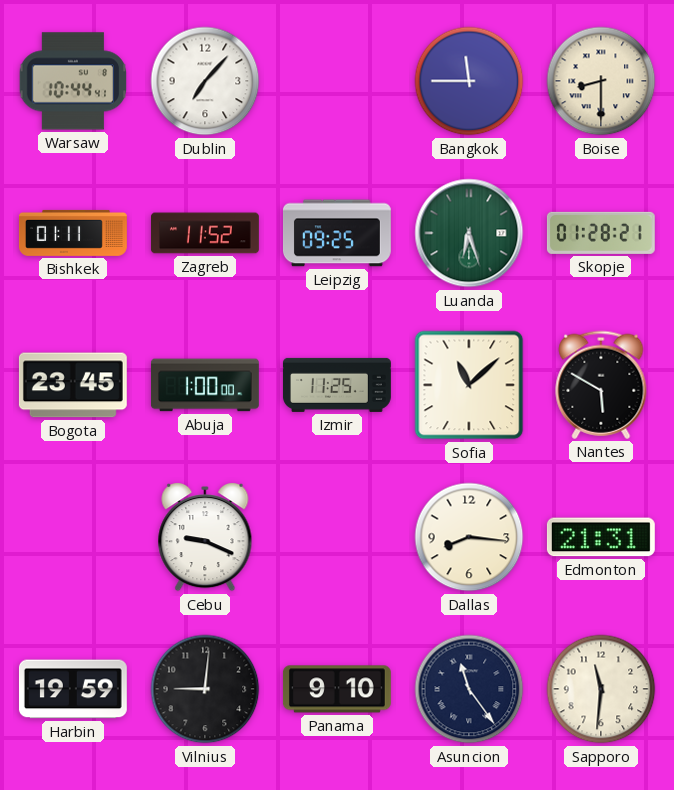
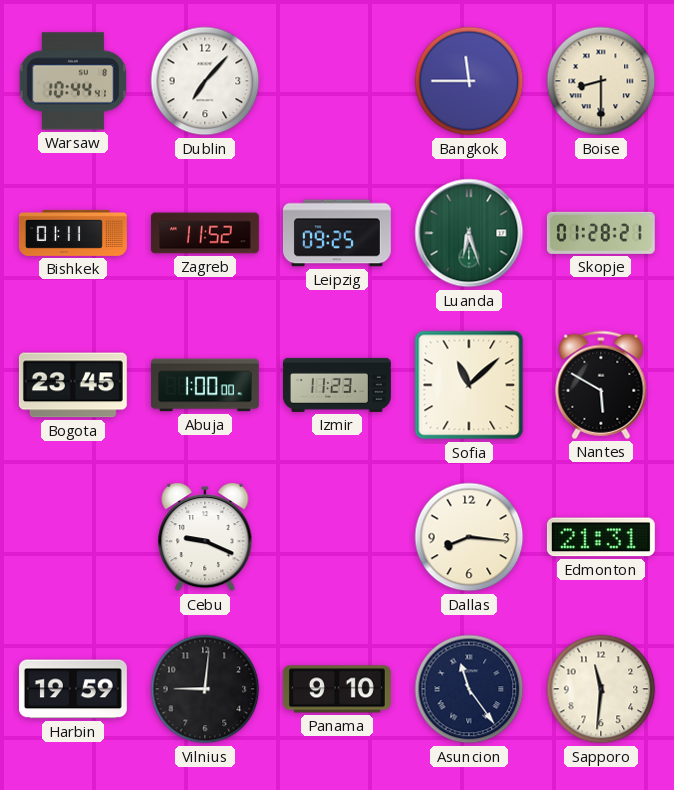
Izmir: 11:25 -> 11:23
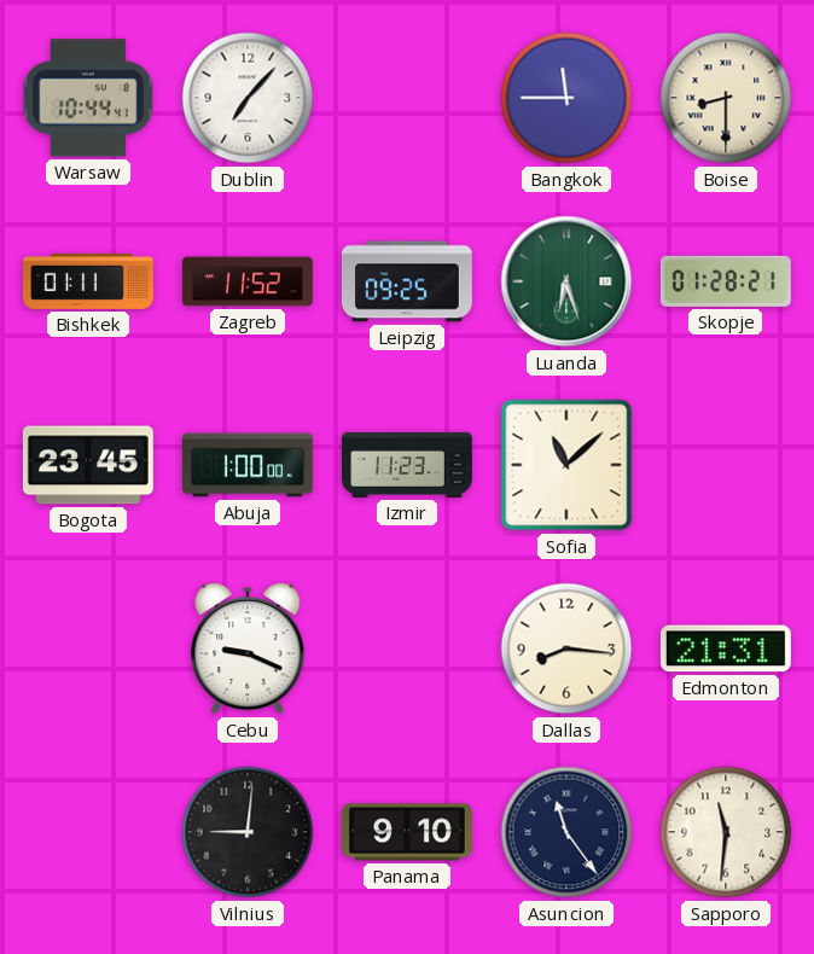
Nantes: 5:50 -> none
Harbin: 19:59 -> none
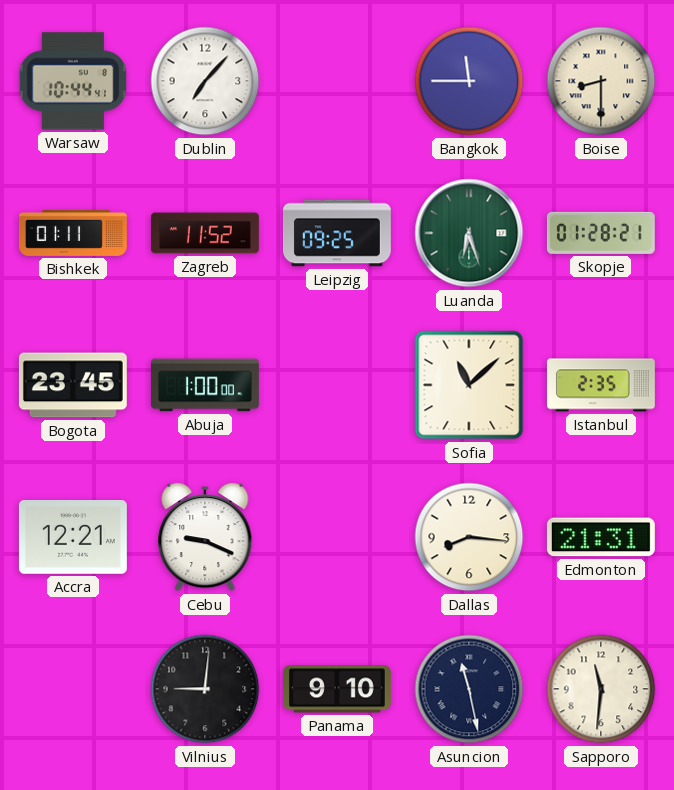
Izmir: 11:23 -> none
Istanbul: none -> 2:35
Accra: none -> 12:21
Asuncion: 11:24 -> 11:28
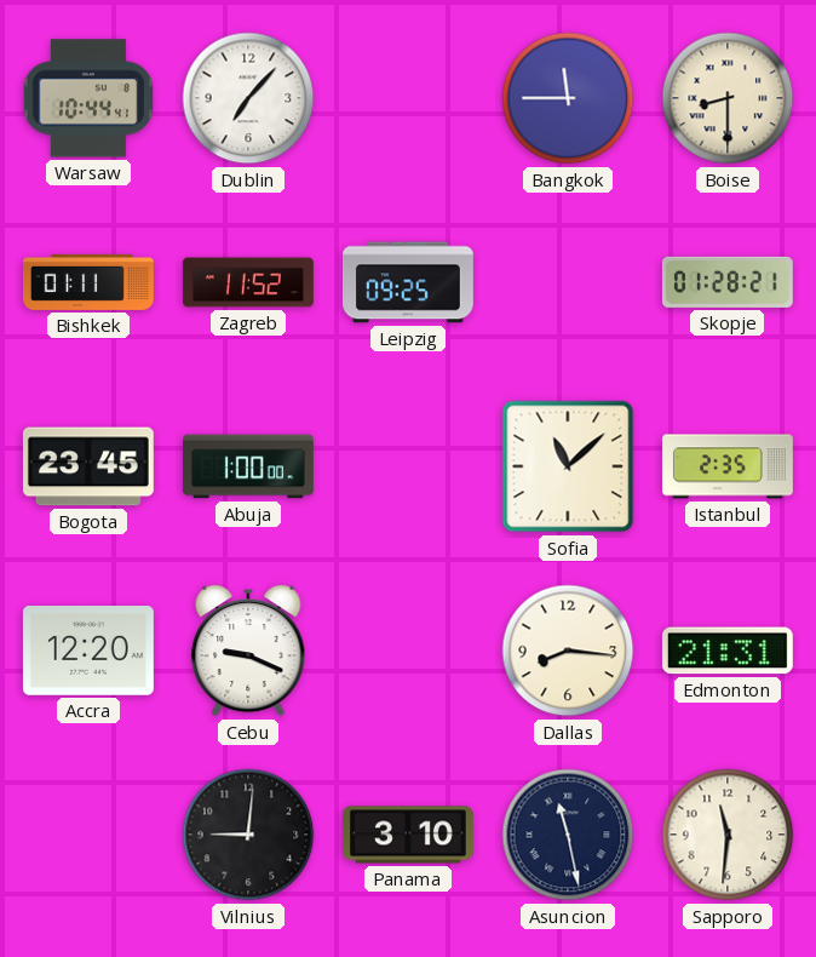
Luanda: 6:27 -> none
Accra: 12:21 -> 12:20
Panama: 9:10 -> 3:10
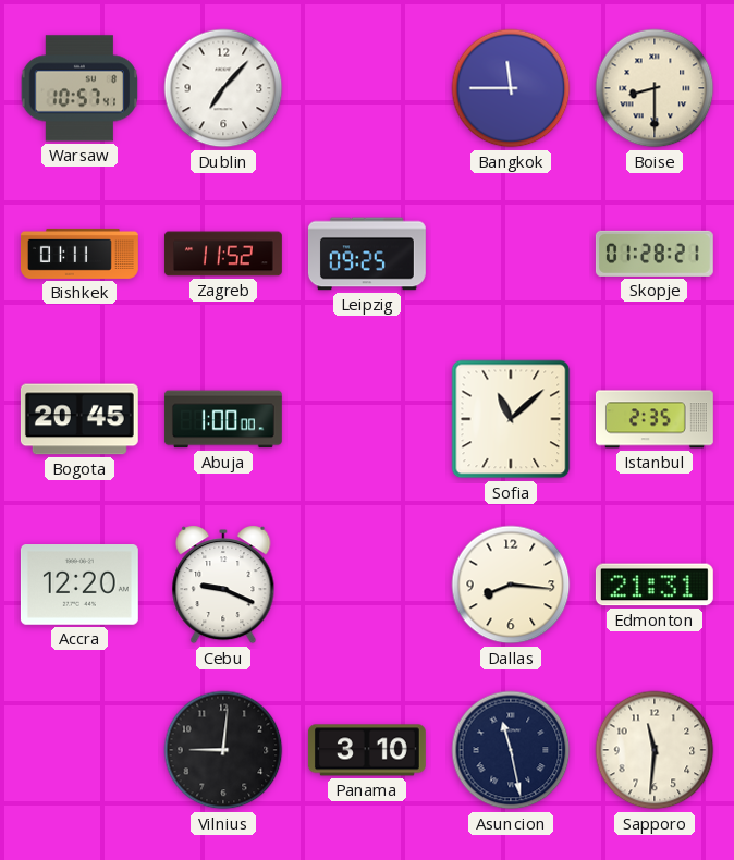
Warsaw: 10:44 -> 10:57
Bogota: 23:45 -> 20:45
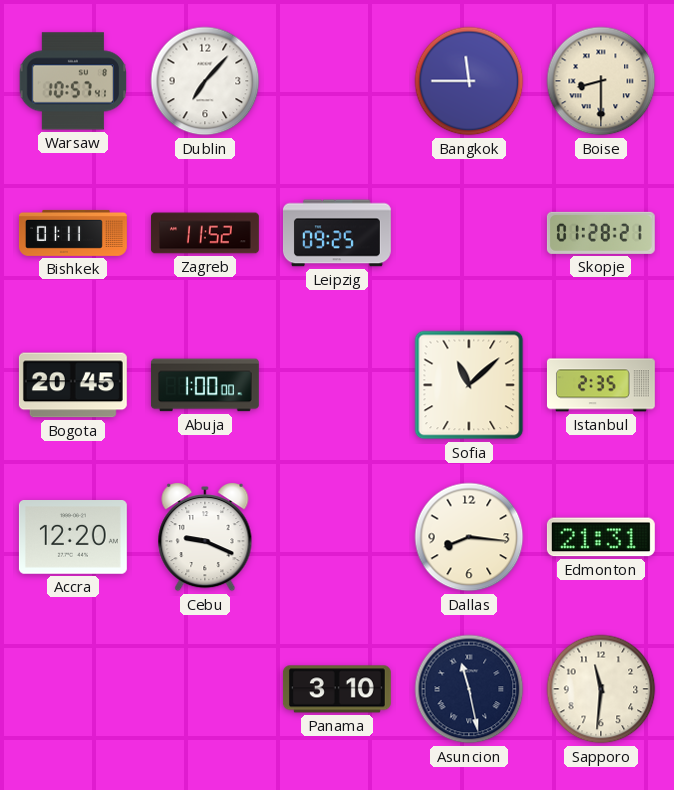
Vilnius: 9:01 -> none
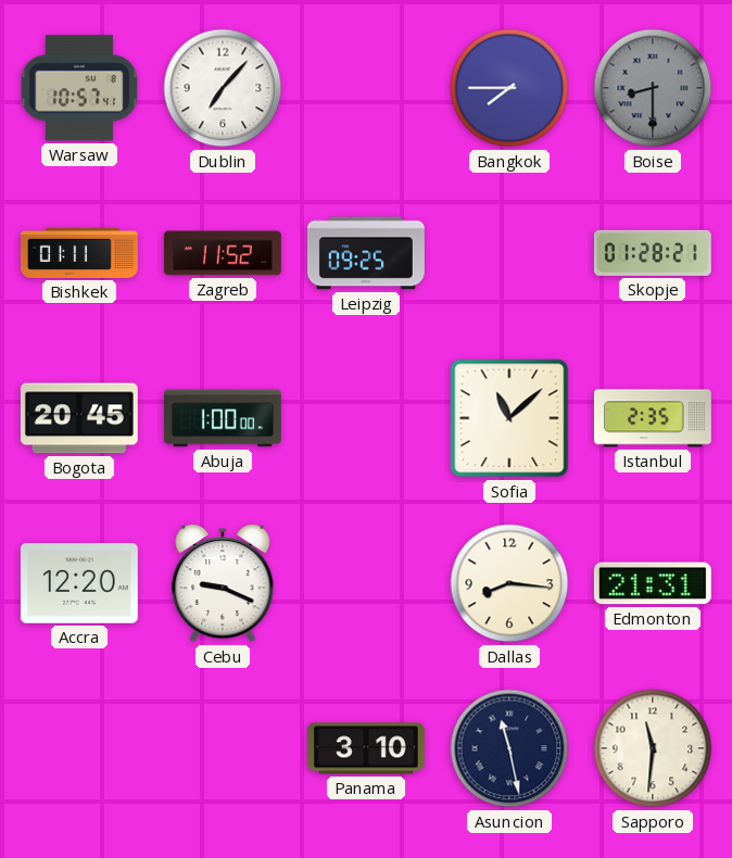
Bangkok: 11:45 -> 7:45
Boise dial: cream -> grey
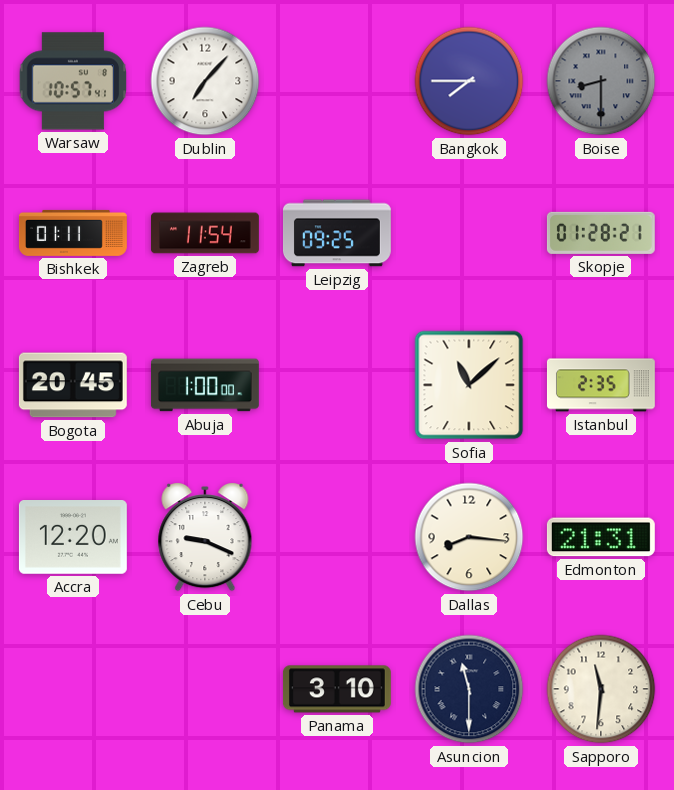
Zagreb: 11:52 -> 11:54
Asuncion: 11:28 -> 11:30
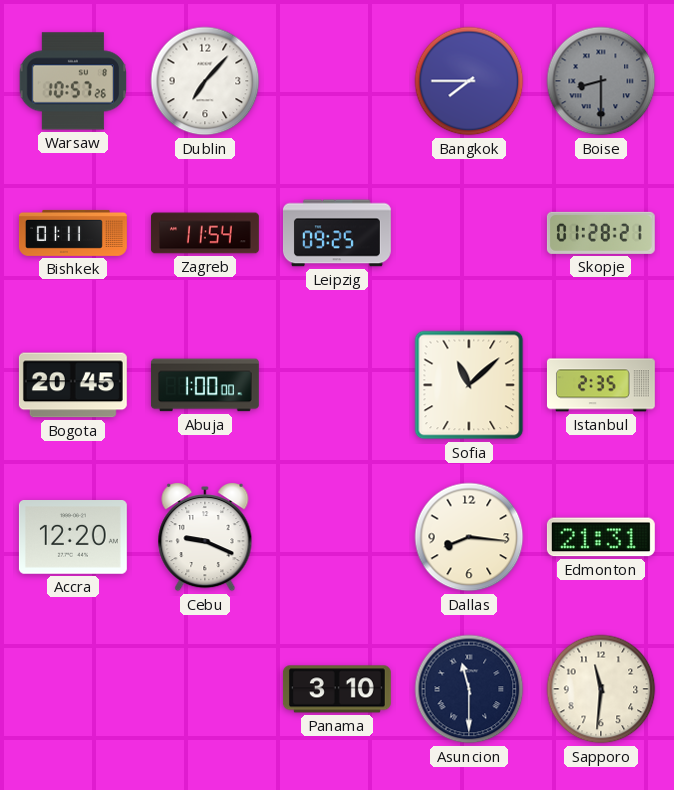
Warsaw: 10:57:41 -> 10:57:26
